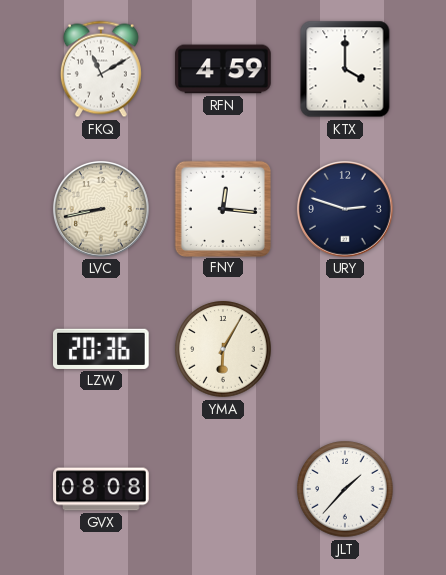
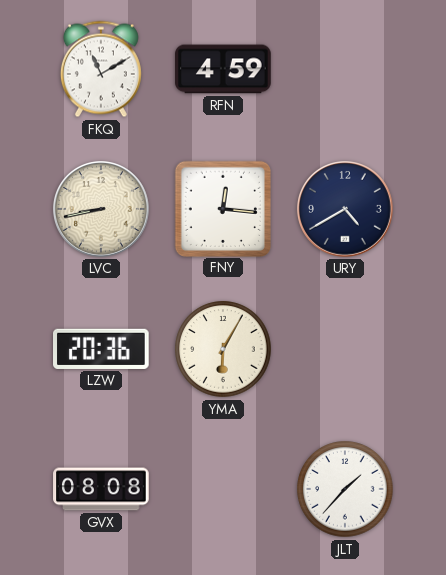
KTX: 4:00 -> none
URY: 2:48 -> 4:40
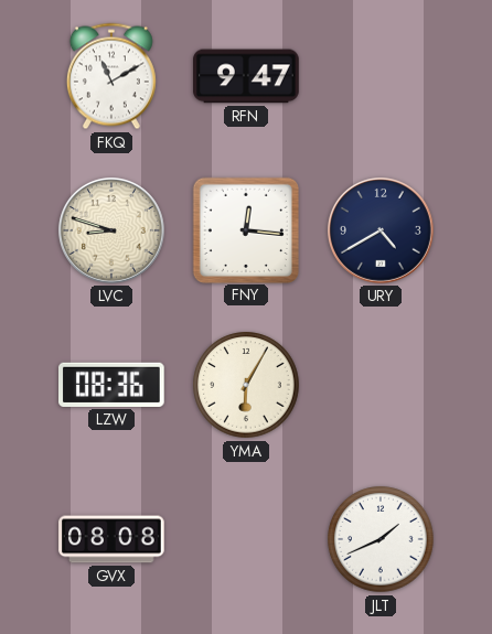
RFN: 4:59 -> 9:47
LVC: 8:43 -> 8:48
LZW: 20:36 -> 08:36
JLT: 1:37 -> 1:41
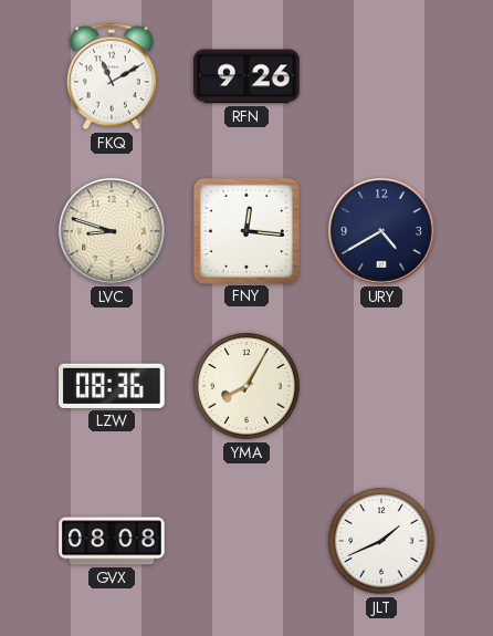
RFN: 9:47 -> 9:26
YMA: 6:05 -> 8:05
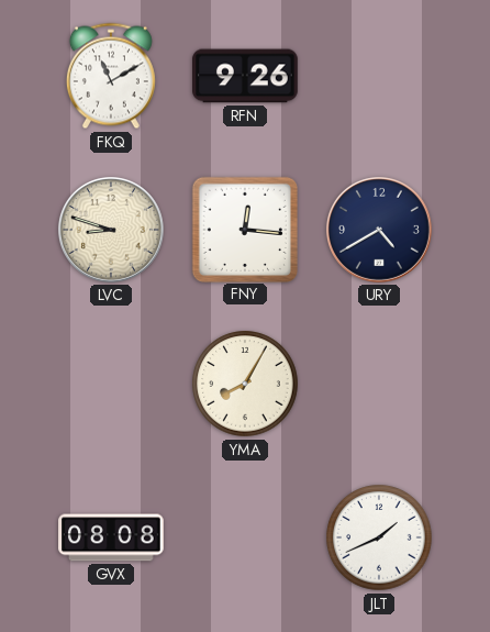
LZW: 08:36 -> none
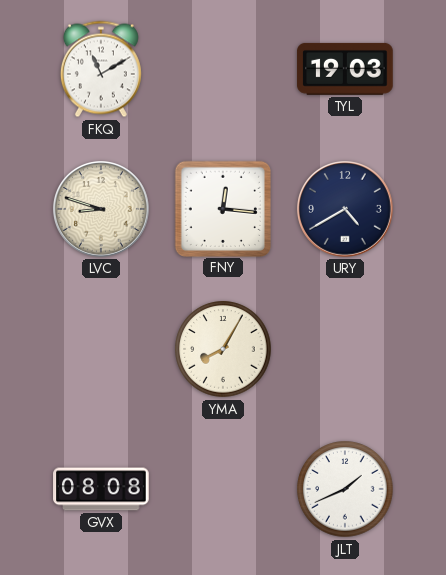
RFN: 9:26 -> none
TYL: none -> 19:03
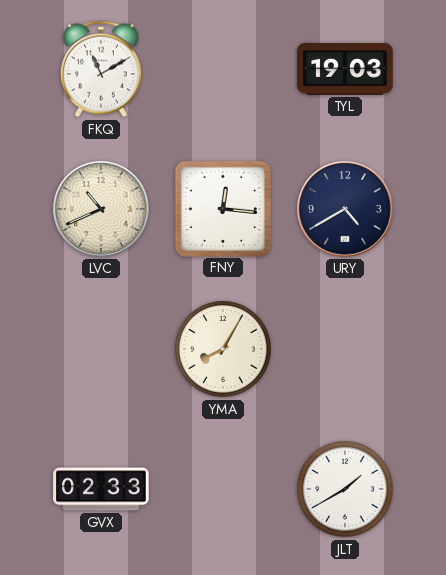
LVC: 8:48 -> 10:41
GVX: 08:08 -> 02:33
JLT: 1:41 -> 1:40
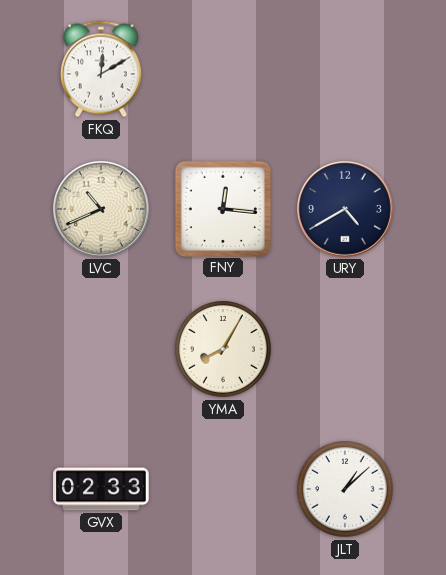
FKQ: 11:10 -> 12:10
TYL: 19:03 -> none
JLT: 1:40 -> 1:08
